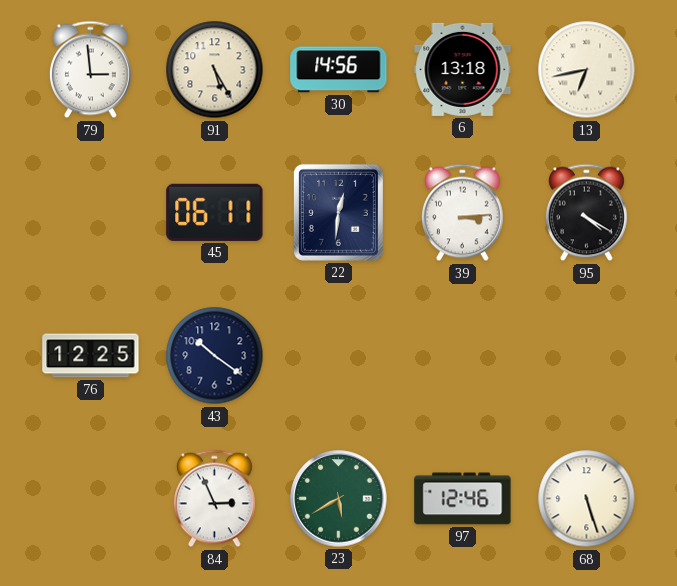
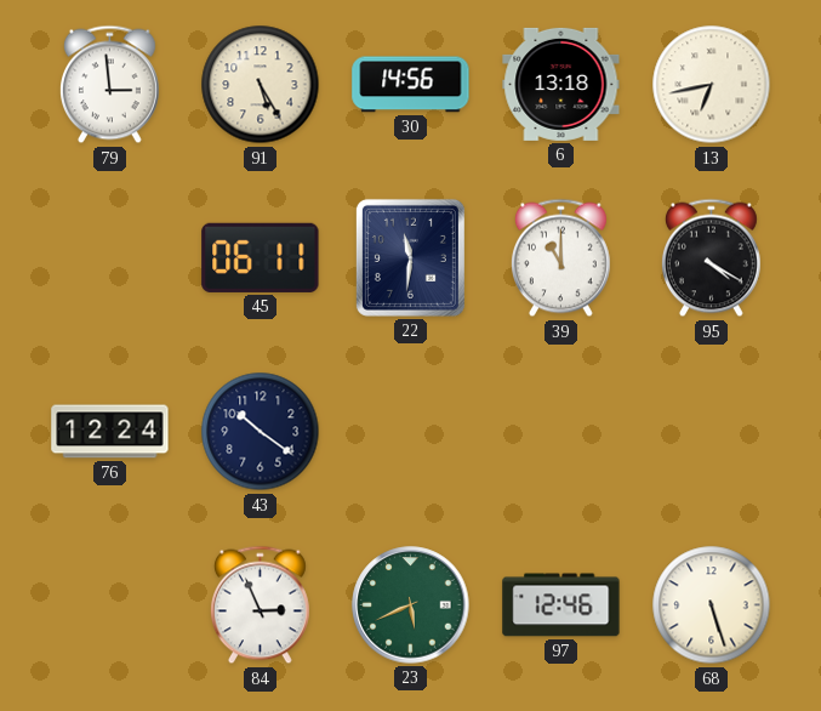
22: 12:31 -> 11:31
39: 3:14 -> 11:00
76: 12:25 -> 12:24
23: 5:40 -> 5:41
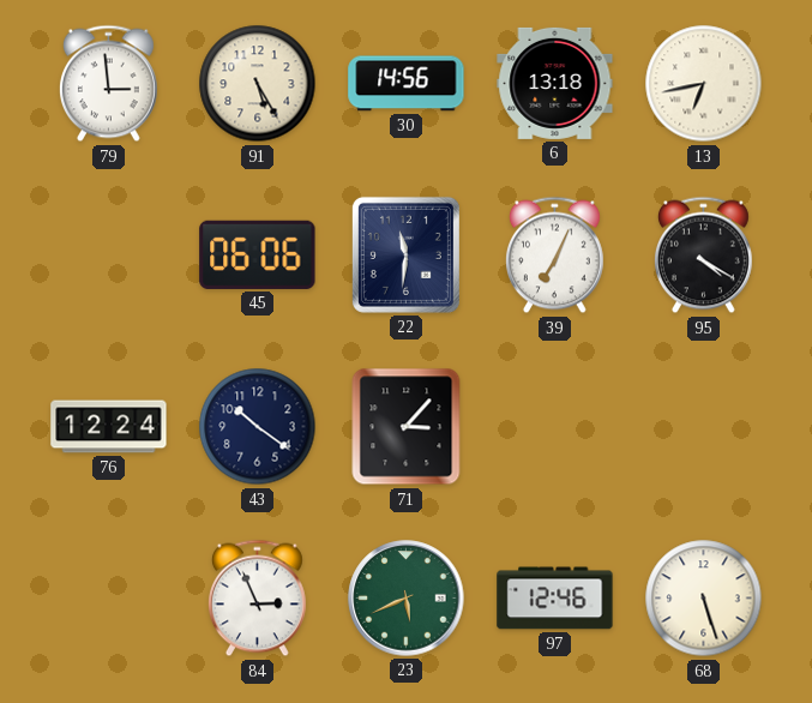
45: 06:11 -> 06:06
39: 11:00 -> 7:04
71: none -> 3:07
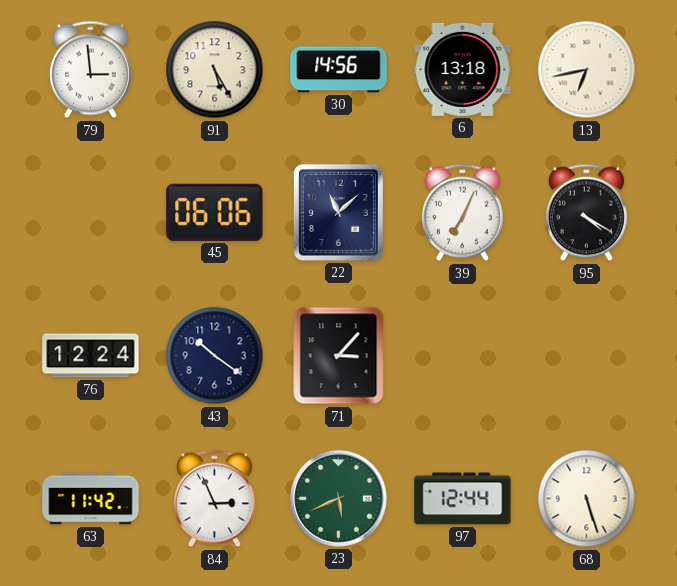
22: 11:31 -> 11:08
63: none -> 11:42
97: 12:46 -> 12:44
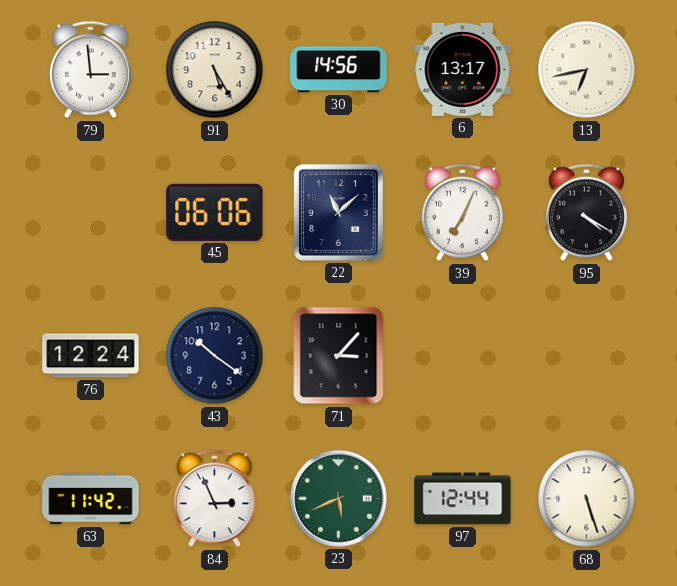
6: 13:18 -> 13:17
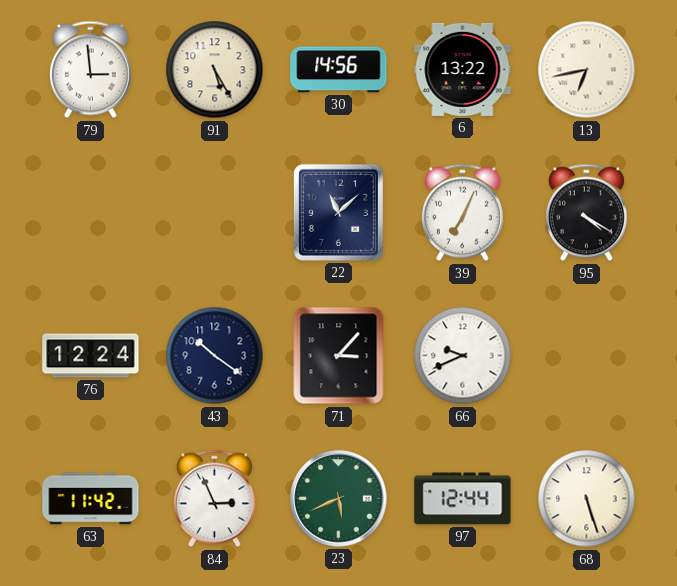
6: 13:17 -> 13:22
45: 06:06 -> none
66: none -> 9:41
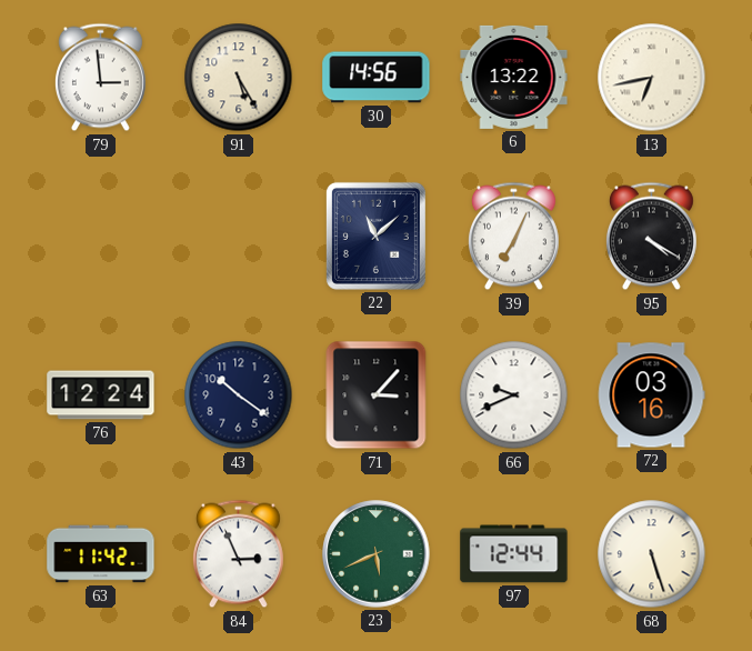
72: none -> 03:16
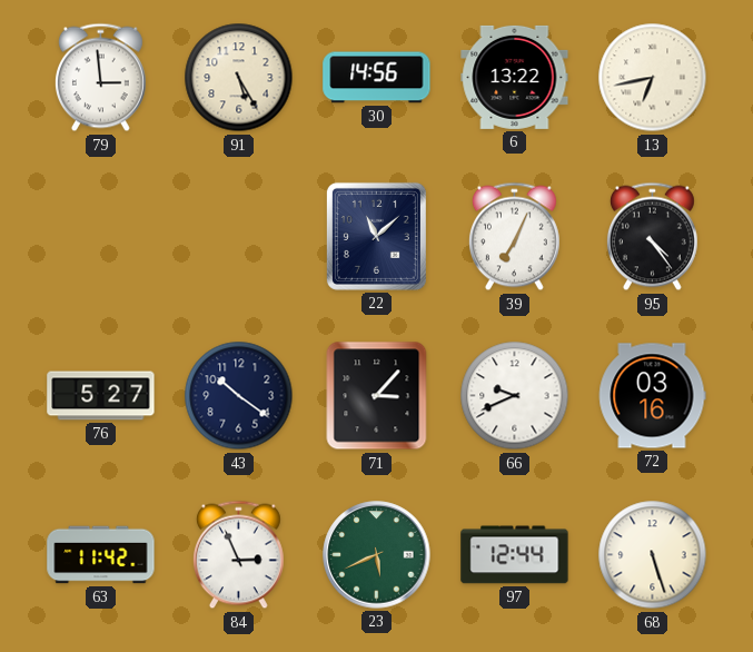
95: 4:20 -> 4:24
76: 12:24 -> 5:27
